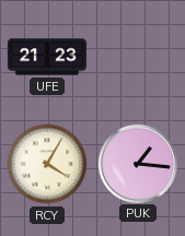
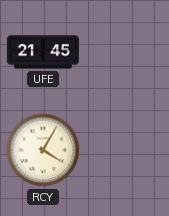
UFE: 21:23 -> 21:45
PUK: 1:16 -> none
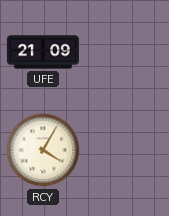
UFE: 21:45 -> 21:09
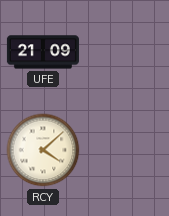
RCY: 4:05 -> 4:08
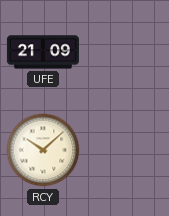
RCY: 4:08 -> 10:08
